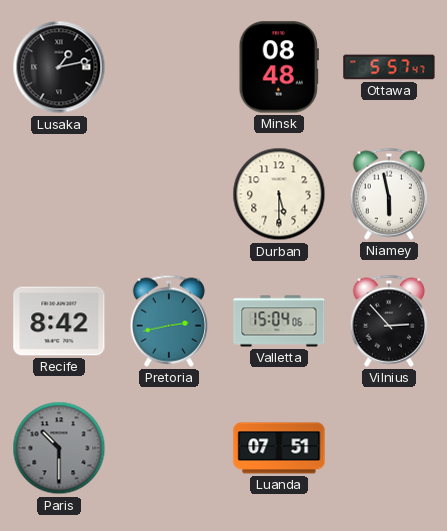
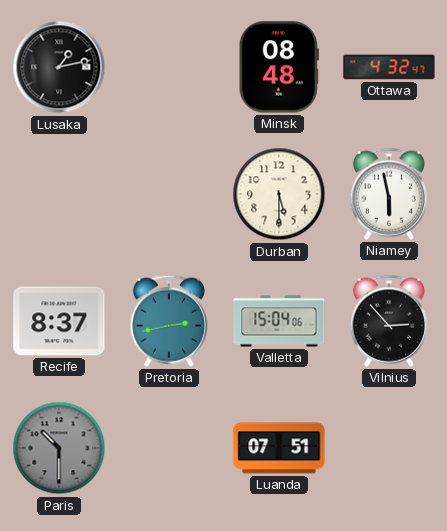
Ottawa: 5:57 -> 4:32
Recife: 8:42 -> 8:37
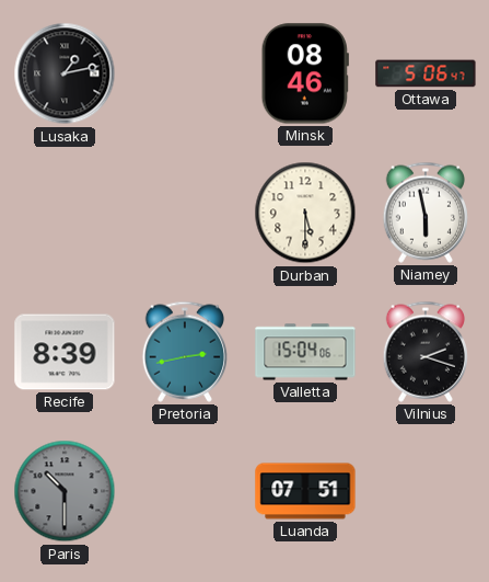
Minsk: 08:48 -> 08:46
Ottawa: 4:32 -> 5:06
Recife: 8:37 -> 8:39
Vilnius: 2:53 -> 2:18
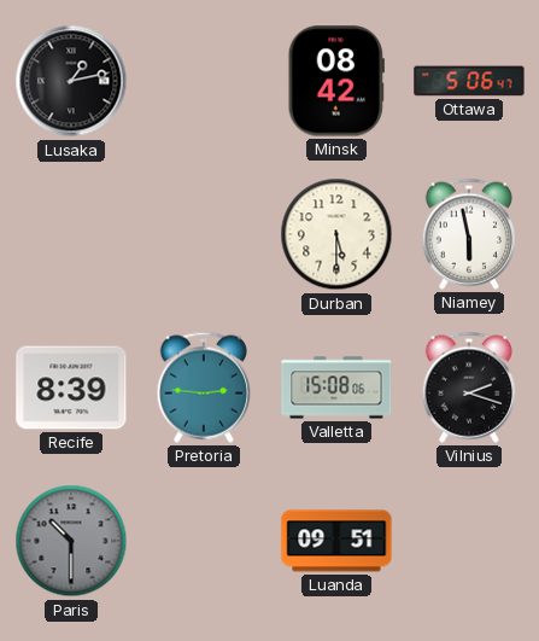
Minsk: 08:46 -> 08:42
Pretoria: 2:43 -> 2:46
Valletta: 15:04 -> 15:08
Luanda: 07:51 -> 09:51
